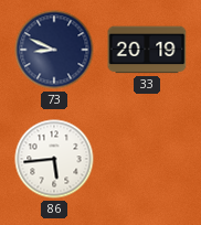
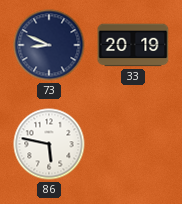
86: 5:44 -> 5:47
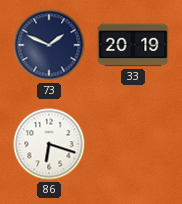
73: 8:49 -> 1:49
86: 5:47 -> 6:18
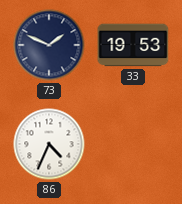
33: 20:19 -> 19:53
86: 6:18 -> 4:34
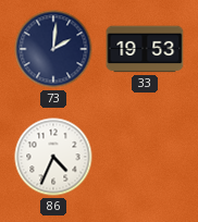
73: 1:49 -> 2:01
